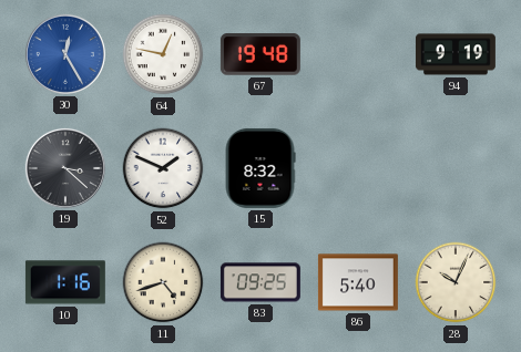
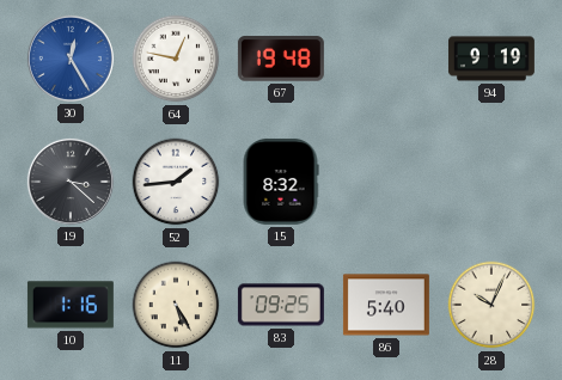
52: 1:49 -> 1:44
11: 4:42 -> 5:25
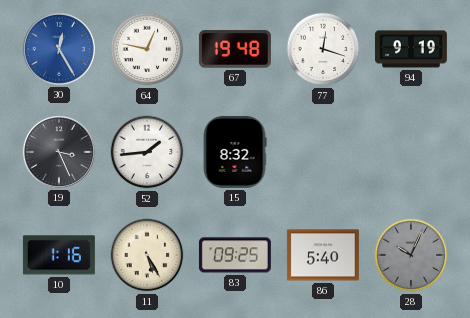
77: none -> 12:18
19: 3:22 -> 3:26
28 dial: cream -> grey
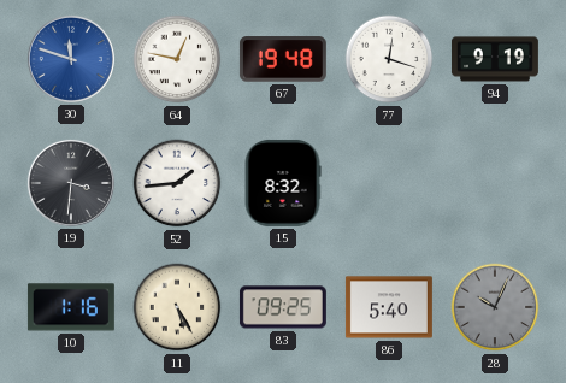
30: 12:25 -> 11:48
19: 3:26 -> 3:31
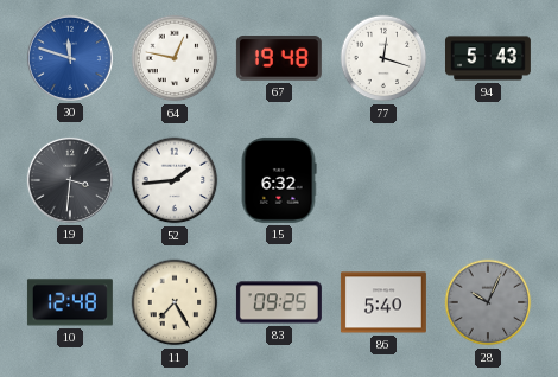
94: 9:19 -> 5:43
15: 8:32 -> 6:32
10: 1:16 -> 12:48
11: 5:25 -> 7:25
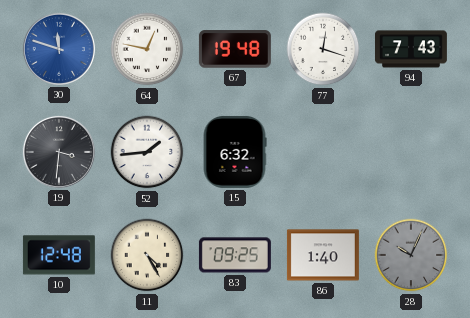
94: 5:43 -> 7:43
11: 7:25 -> 4:25
86: 5:40 -> 1:40
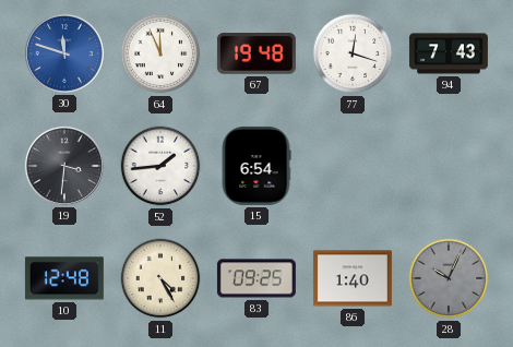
64: 12:47 -> 11:56
15: 6:32 -> 6:54
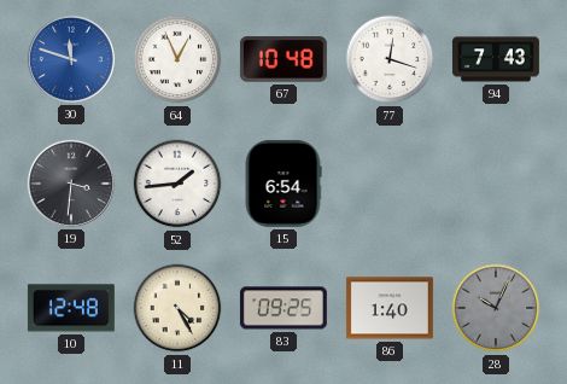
64: 11:56 -> 12:56
67: 19:48 -> 10:48
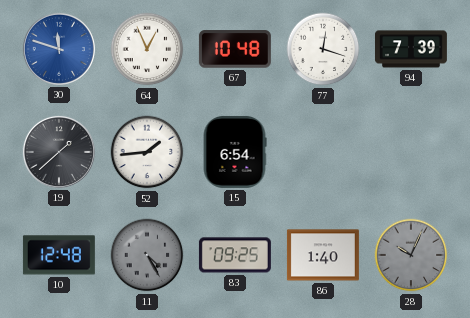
94: 7:43 -> 7:39
19: 3:31 -> 1:38
11 dial: cream -> grey
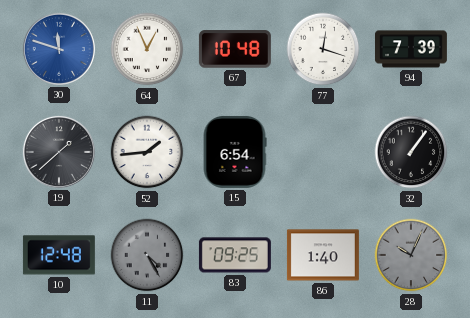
32: none -> 1:06
